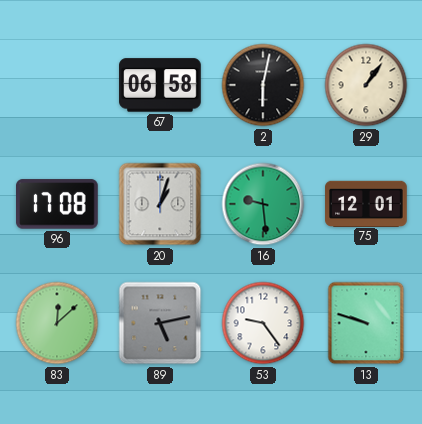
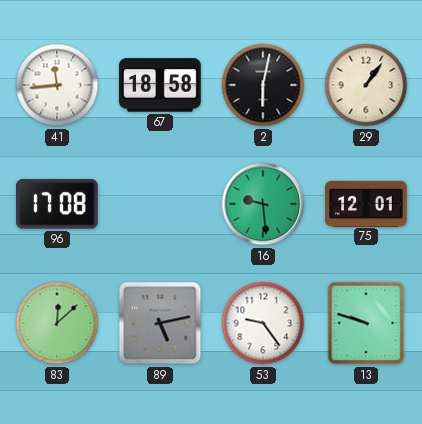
41: none -> 11:44
67: 06:58 -> 18:58
20: 1:03 -> none
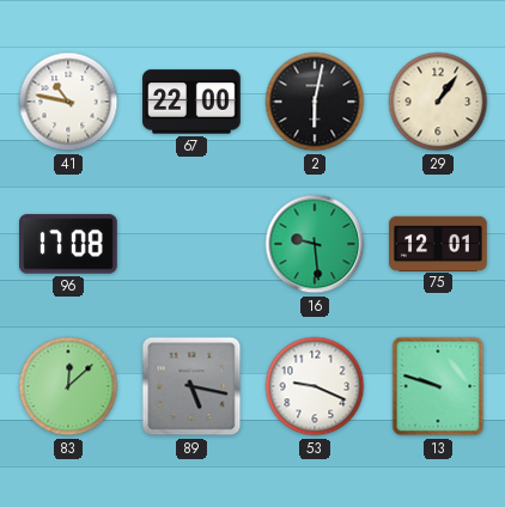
41: 11:44 -> 10:47
67: 18:58 -> 22:00
89: 5:13 -> 5:17
53: 9:24 -> 9:19
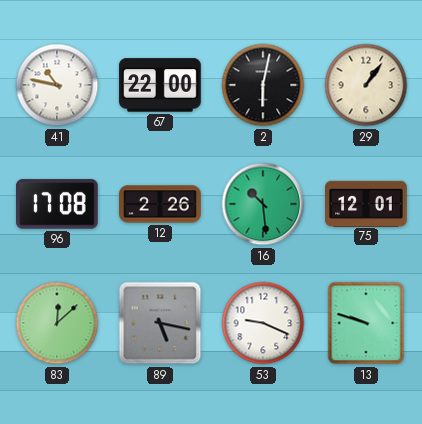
12: none -> 2:26
16: 9:29 -> 10:29
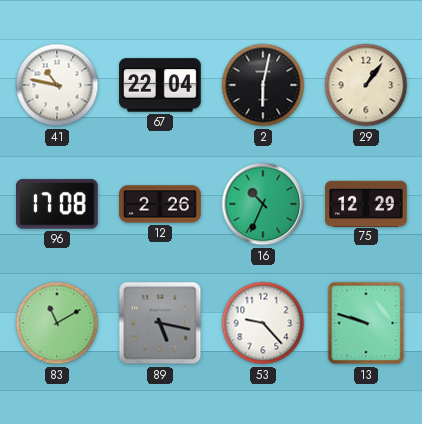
67: 22:00 -> 22:04
16: 10:29 -> 10:34
75: 12:01 -> 12:29
83: 12:08 -> 11:10
53: 9:19 -> 9:23
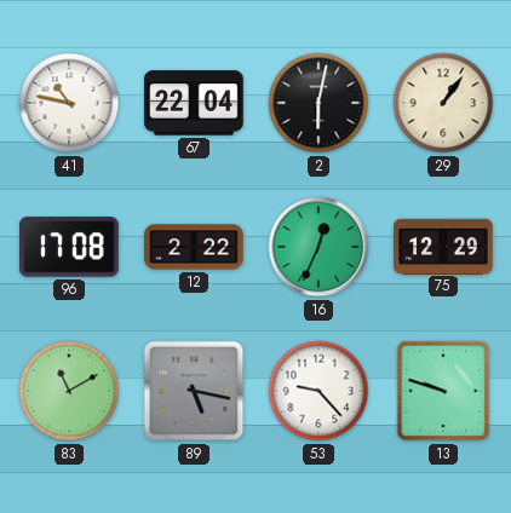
12: 2:26 -> 2:22
16: 10:34 -> 12:34
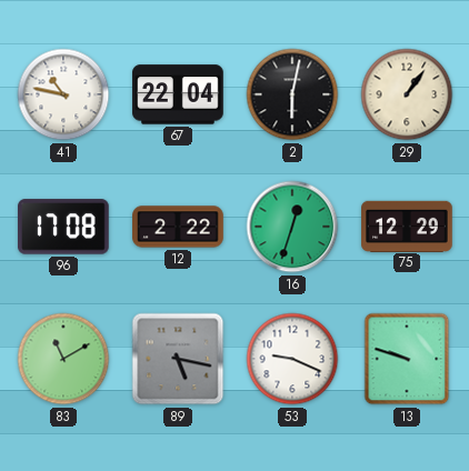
16: 12:34 -> 12:33
53: 9:23 -> 9:19
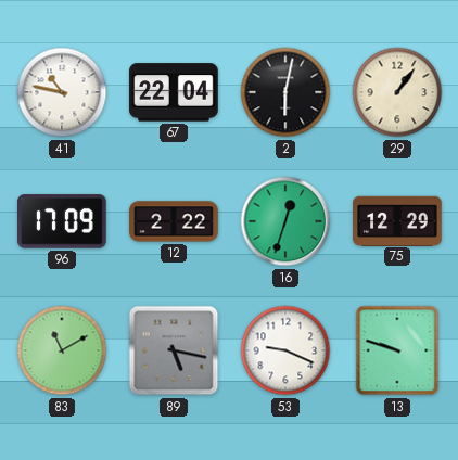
96: 17:08 -> 17:09
